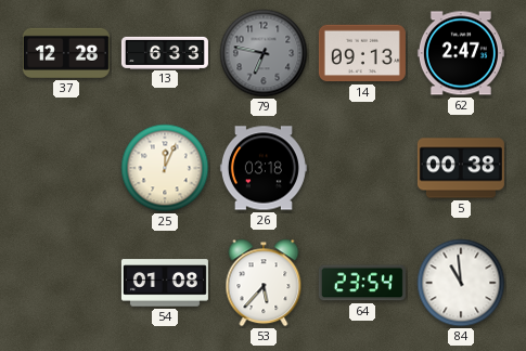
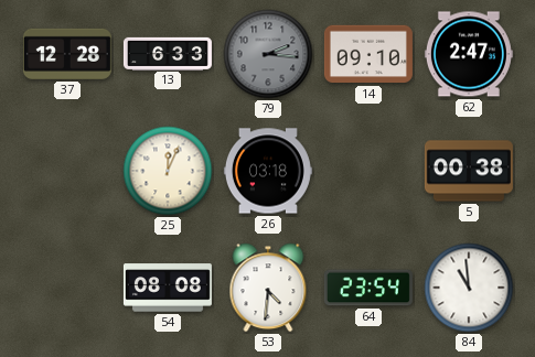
79: 6:47 -> 2:16
14: 09:13 -> 09:10
54: 01:08 -> 08:08
53: 5:37 -> 4:31
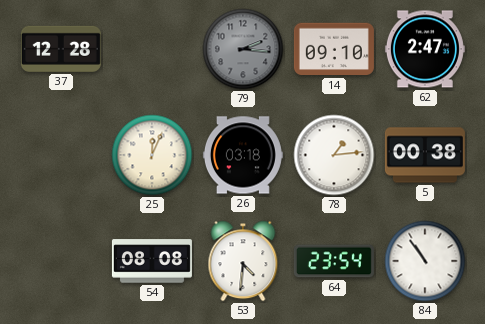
13: 6:33 -> none
78: none -> 1:14
84: 10:59 -> 10:54
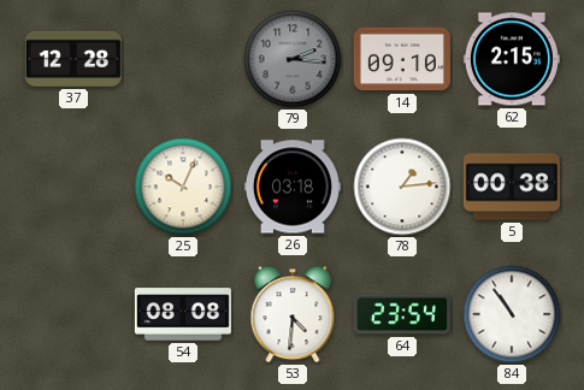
62: 2:47 -> 2:15
25: 12:04 -> 10:04
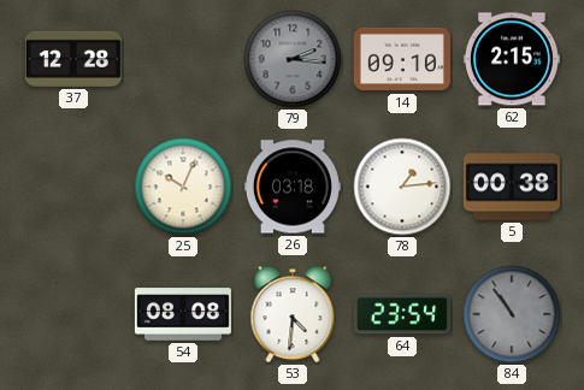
84 dial: white -> grey
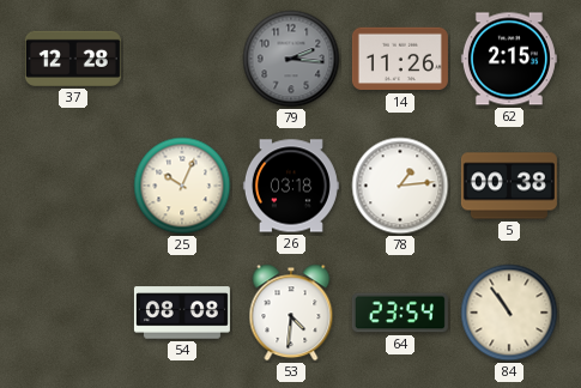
14: 09:10 -> 11:26
84 dial: grey -> cream
